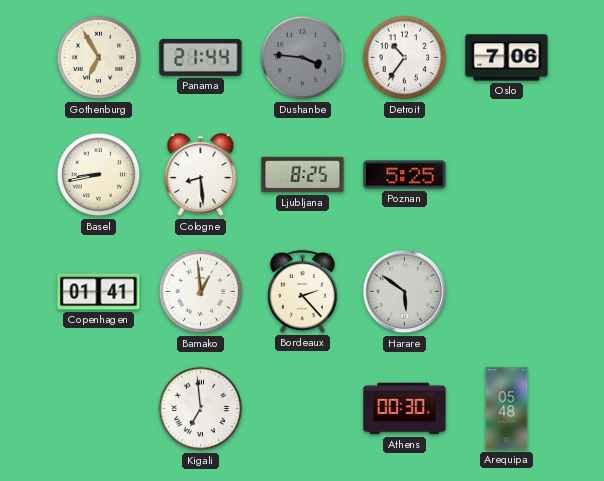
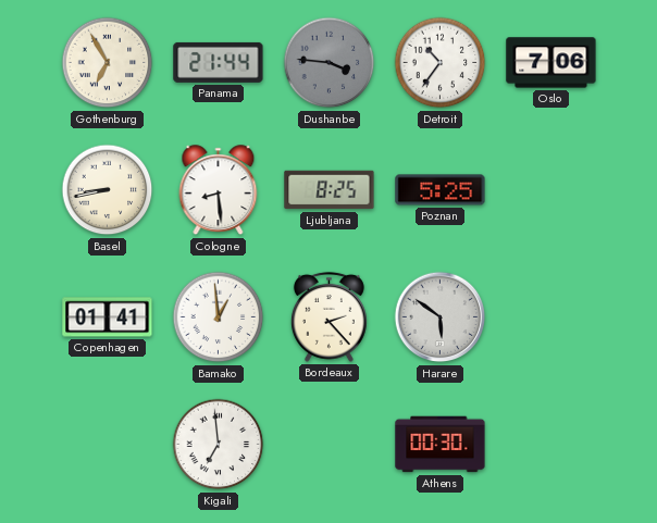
Arequipa: 05:48 -> none
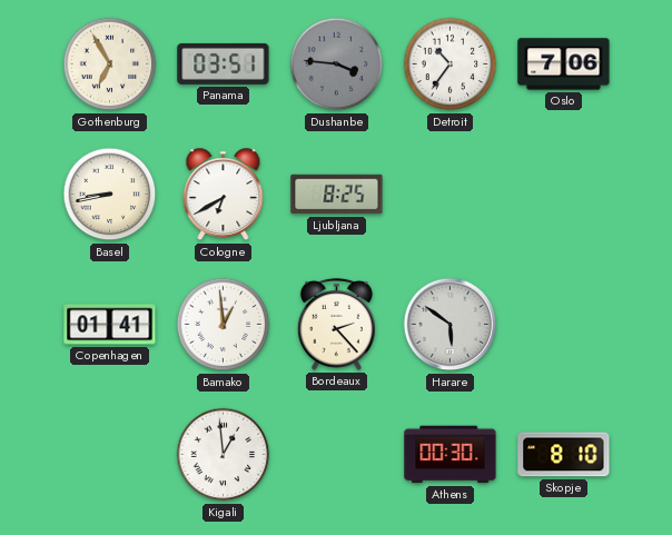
Panama: 21:44 -> 03:51
Cologne: 8:29 -> 6:40
Poznan: 5:25 -> none
Kigali: 6:59 -> 12:59
Skopje: none -> 8:10
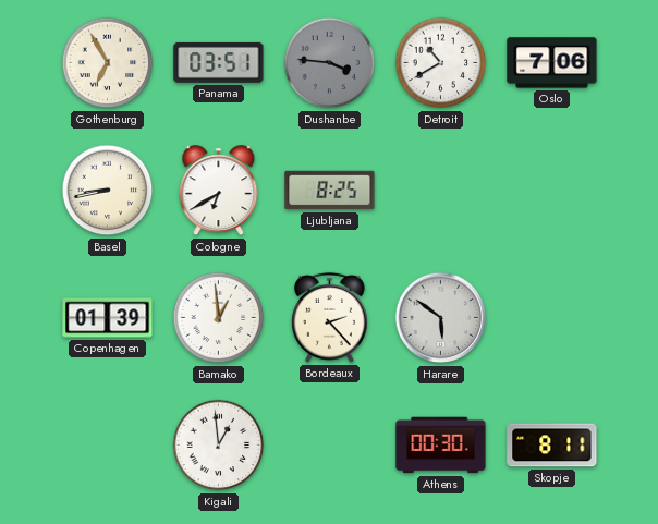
Detroit: 10:36 -> 10:40
Copenhagen: 01:41 -> 01:39
Skopje: 8:10 -> 8:11
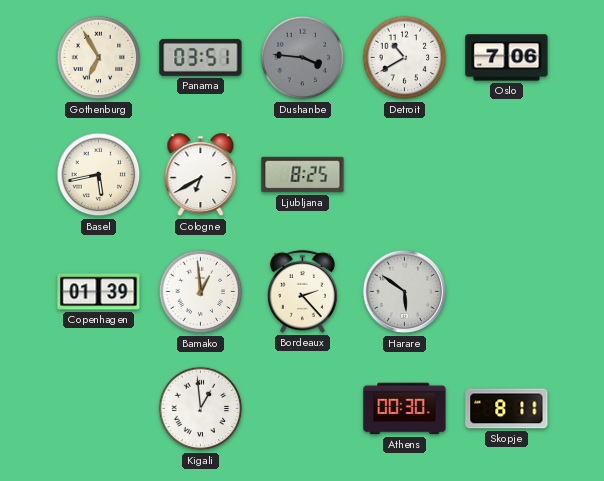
Basel: 8:43 -> 5:43
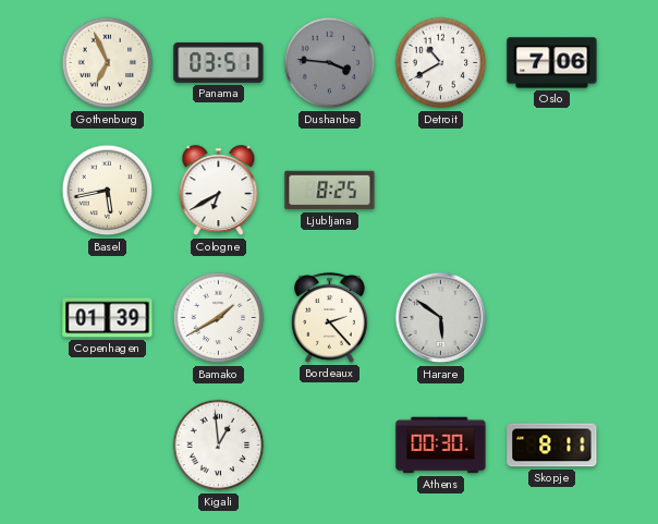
Gothenburg: 6:55 -> 6:56
Bamako: 12:59 -> 1:40
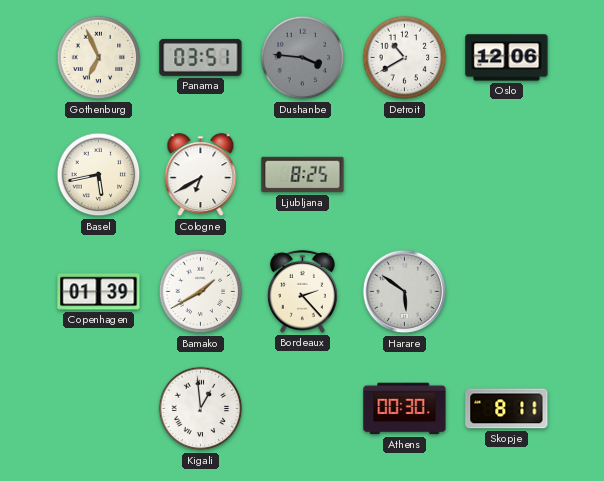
Oslo: 7:06 -> 12:06
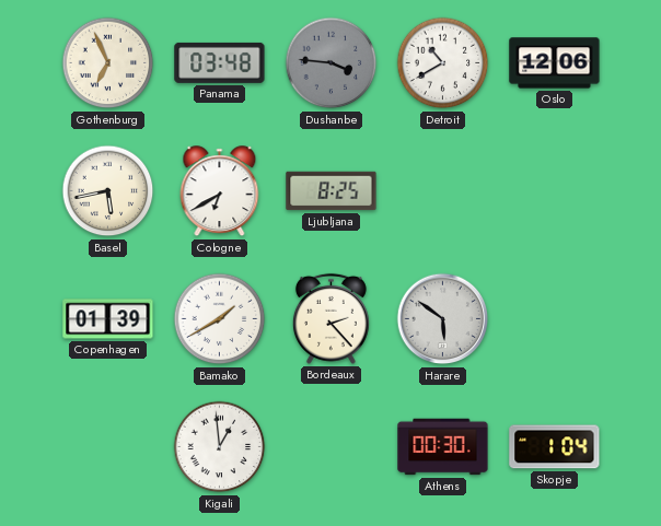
Panama: 03:51 -> 03:48
Skopje: 8:11 -> 1:04
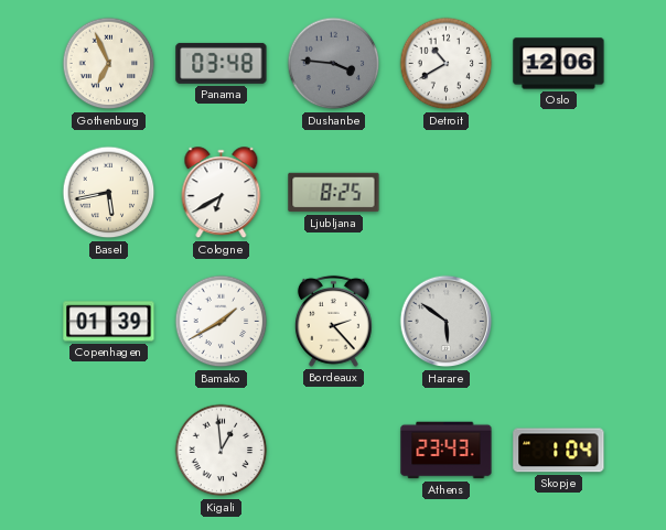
Athens: 00:30 -> 23:43
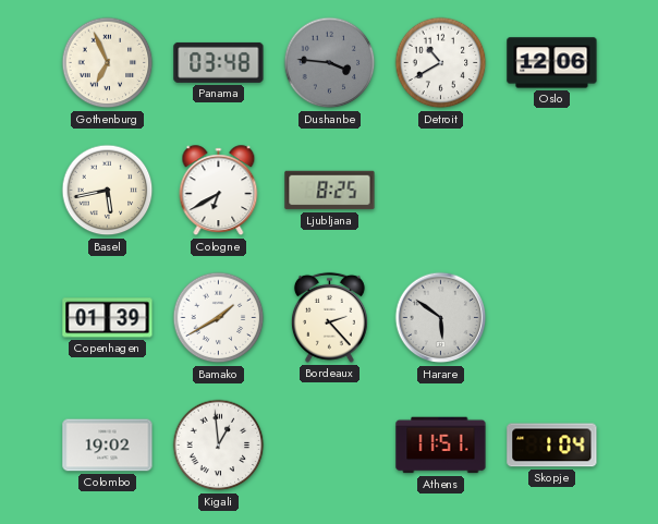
Colombo: none -> 19:02
Athens: 23:43 -> 11:51
